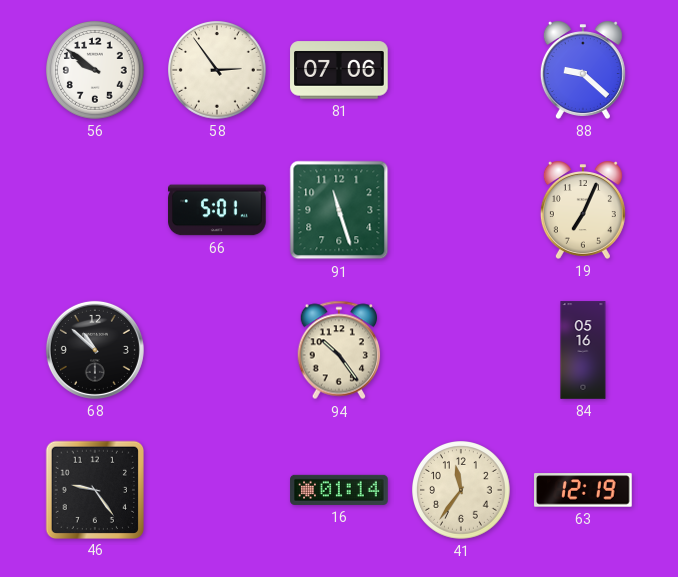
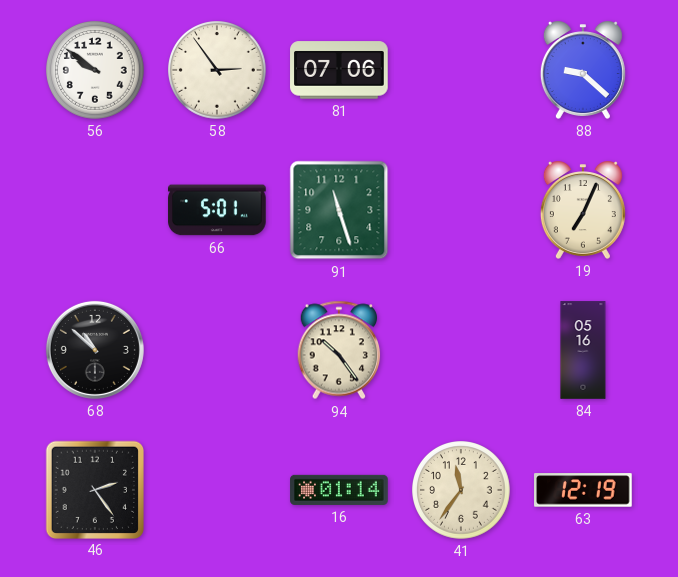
46: 9:24 -> 2:24
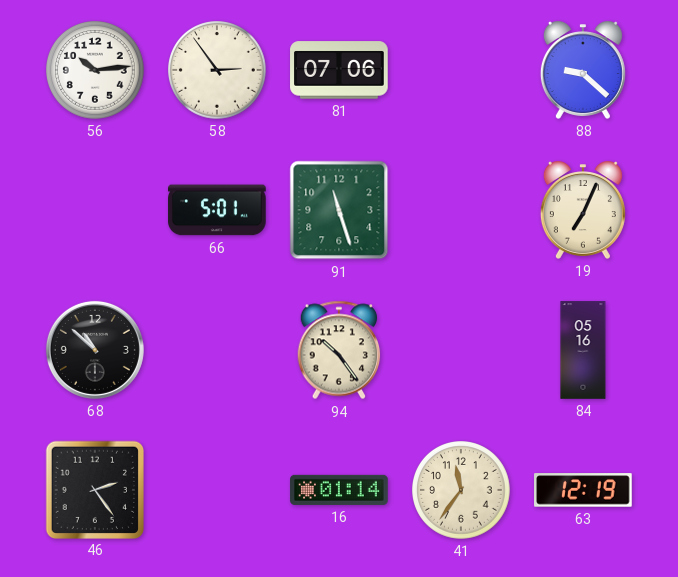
56: 9:51 -> 10:14
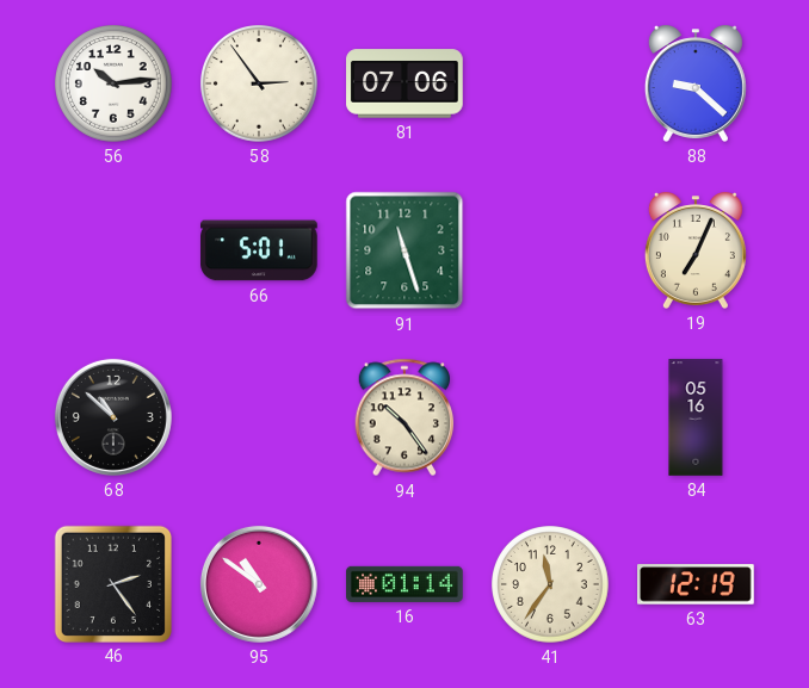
95: none -> 10:51
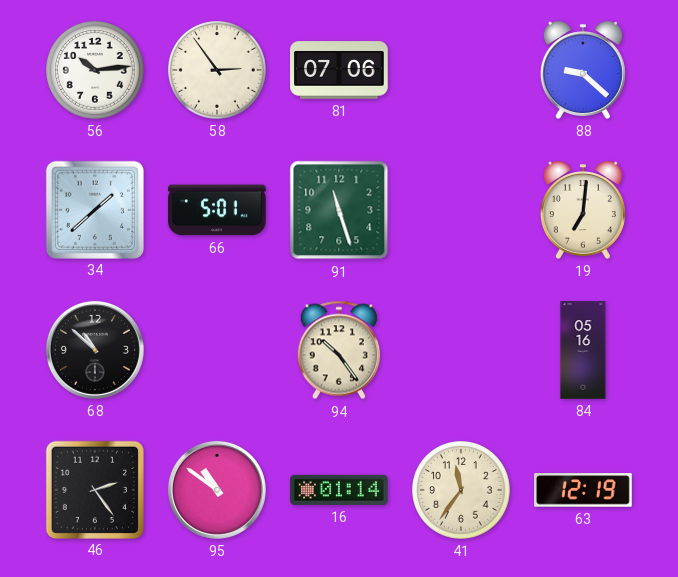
34: none -> 1:38
19: 7:04 -> 7:01
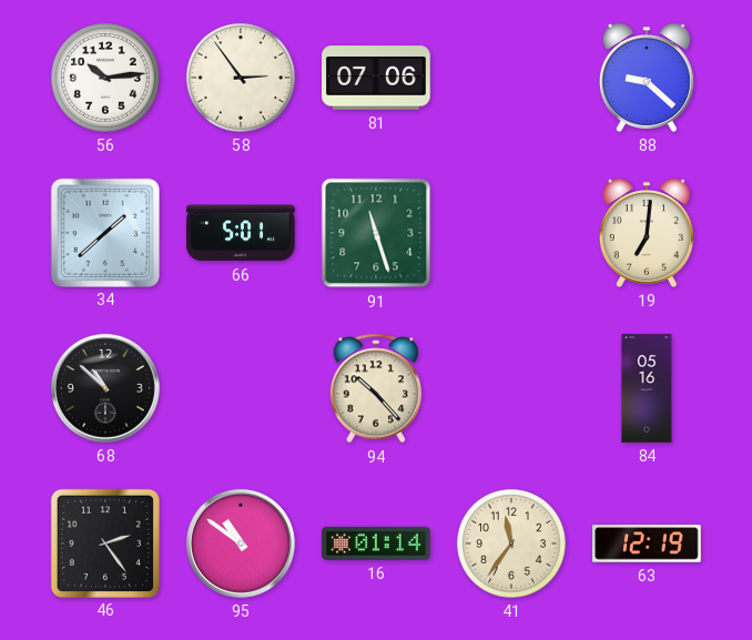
94: 10:24 -> 10:23
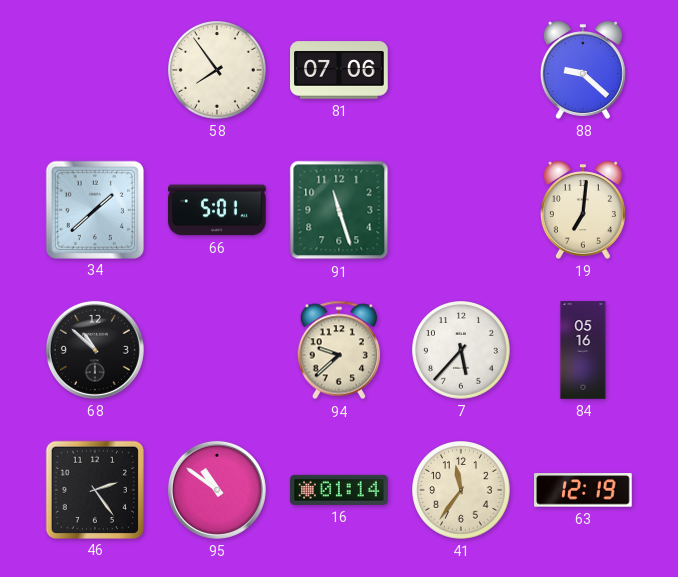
56: 10:14 -> none
58: 2:54 -> 7:54
94: 10:23 -> 9:38
7: none -> 5:37
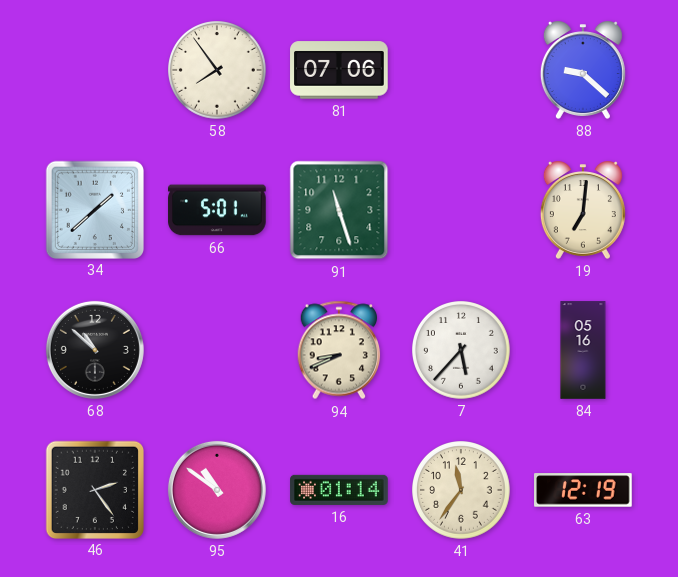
94: 9:38 -> 8:41
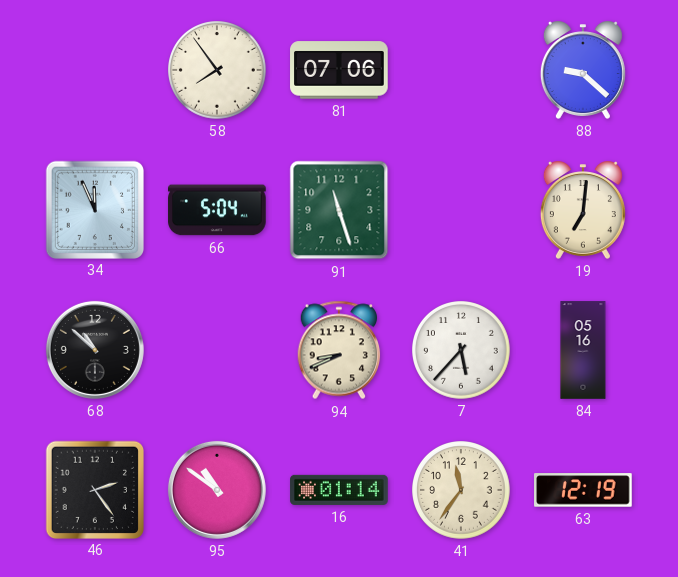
34: 1:38 -> 11:56
66: 5:01 -> 5:04
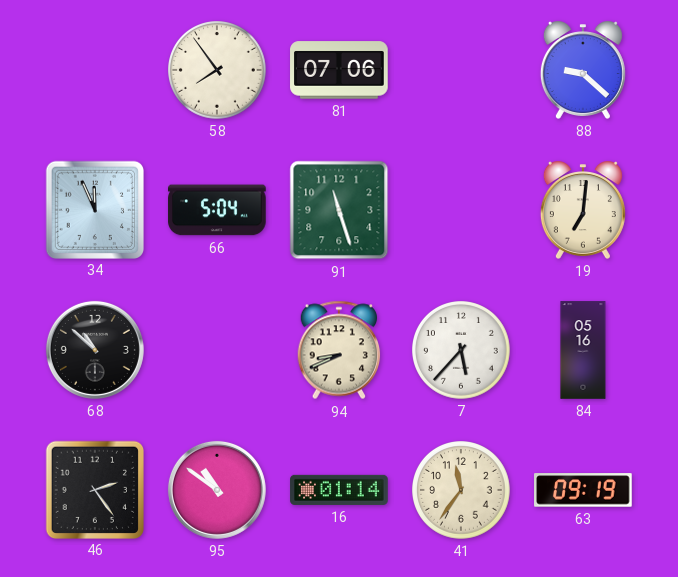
63: 12:19 -> 09:19
